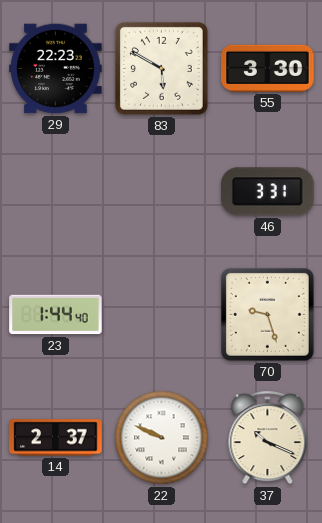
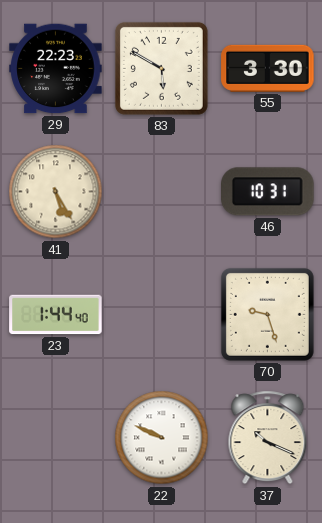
41: none -> 5:25
46: 3:31 -> 10:31
14: 2:37 -> none
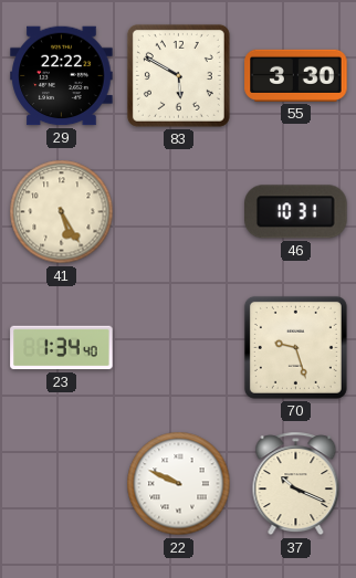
29: 22:23 -> 22:22
23: 1:44 -> 1:34
